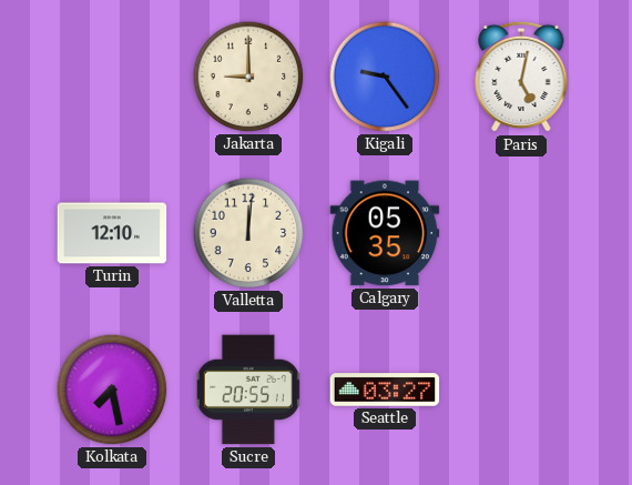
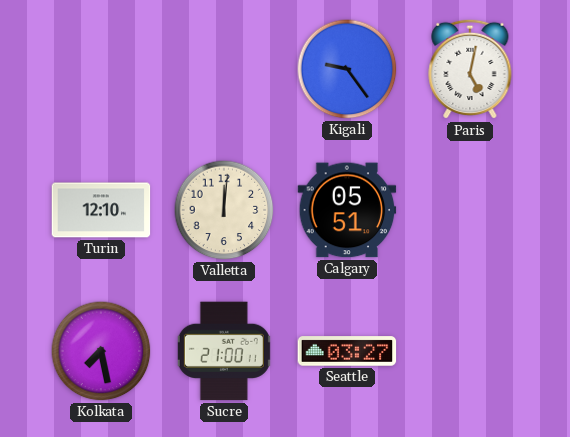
Jakarta: 9:00 -> none
Calgary: 05:35 -> 05:51
Sucre: 20:55 -> 21:00
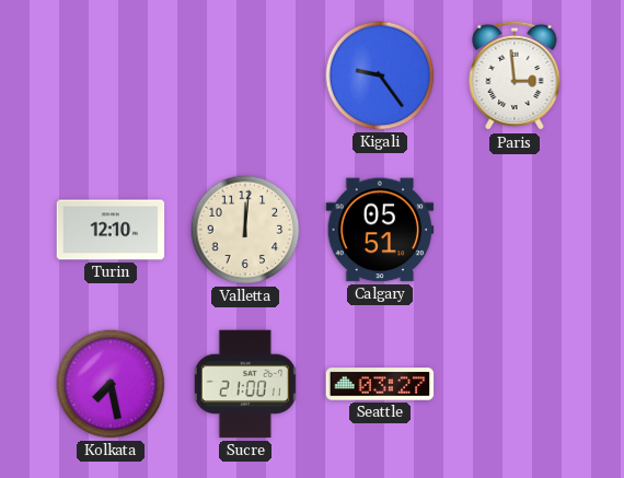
Paris: 5:02 -> 2:59
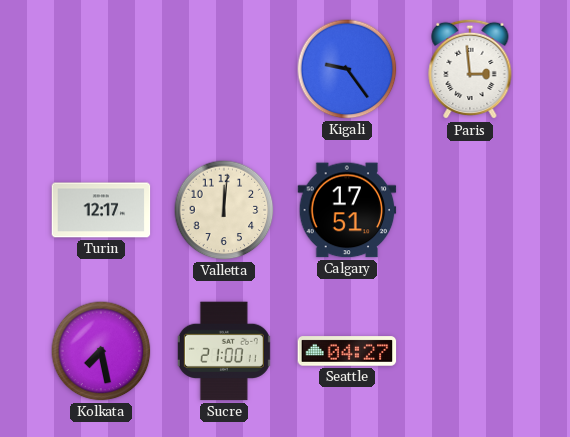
Turin: 12:10 -> 12:17
Calgary: 05:51 -> 17:51
Seattle: 03:27 -> 04:27
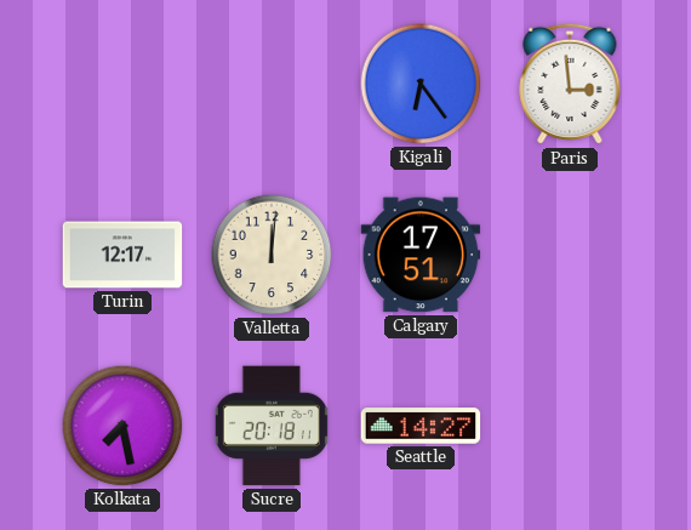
Kigali: 9:24 -> 6:24
Sucre: 21:00 -> 20:18
Seattle: 04:27 -> 14:27
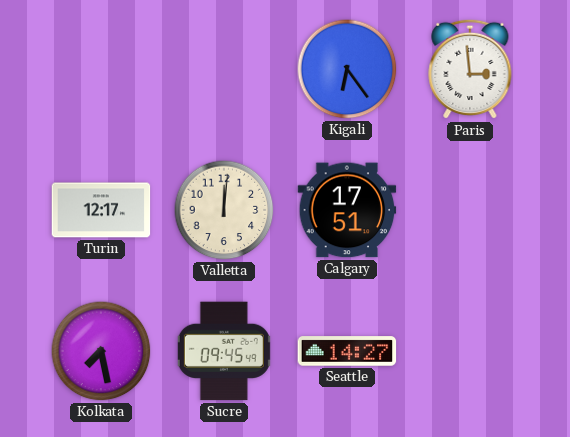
Sucre: 20:18 -> 09:45
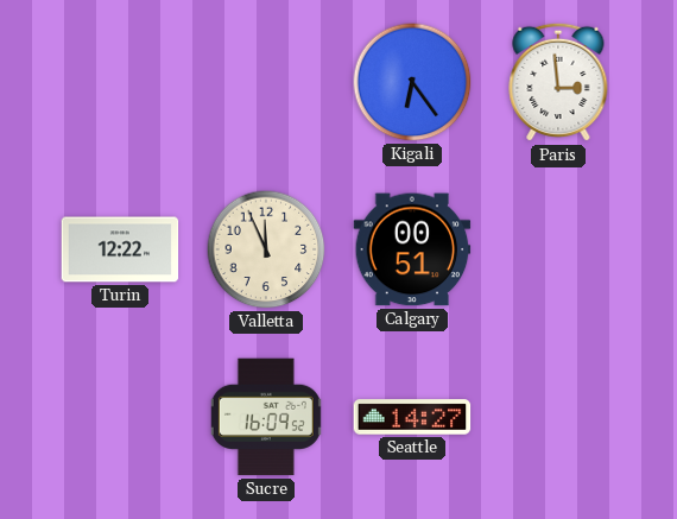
Turin: 12:17 -> 12:22
Valletta: 12:01 -> 11:56
Calgary: 17:51 -> 00:51
Kolkata: 7:28 -> none
Sucre: 09:45 -> 16:09
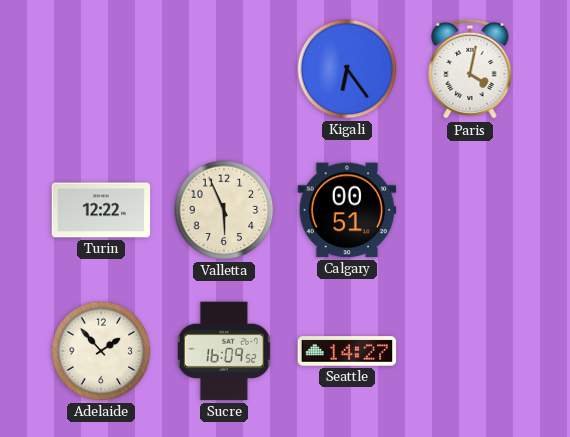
Paris: 2:59 -> 4:02
Valletta: 11:56 -> 5:56
Adelaide: none -> 1:53
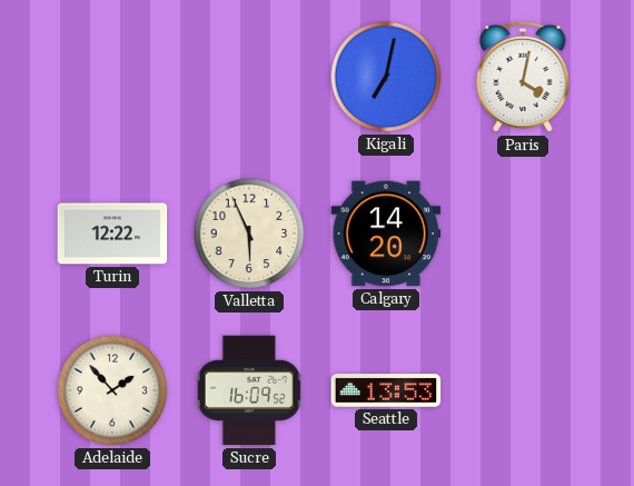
Kigali: 6:24 -> 7:02
Calgary: 00:51 -> 14:20
Seattle: 14:27 -> 13:53
